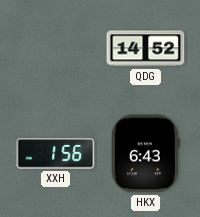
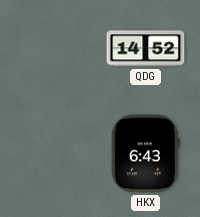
XXH: 1:56 -> none
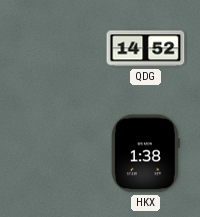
HKX: 6:43 -> 1:38
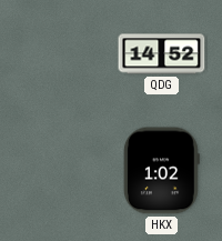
HKX: 1:38 -> 1:02
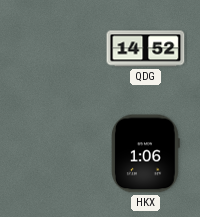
HKX: 1:02 -> 1:06
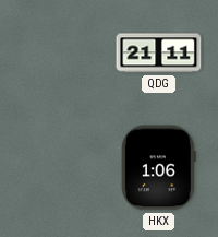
QDG: 14:52 -> 21:11
